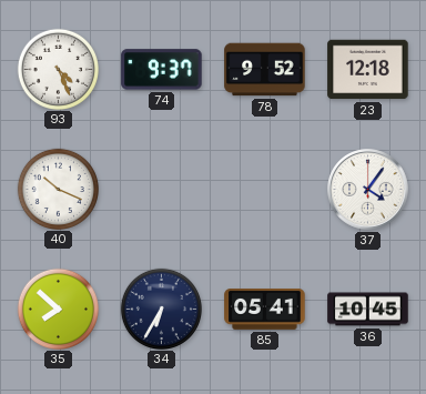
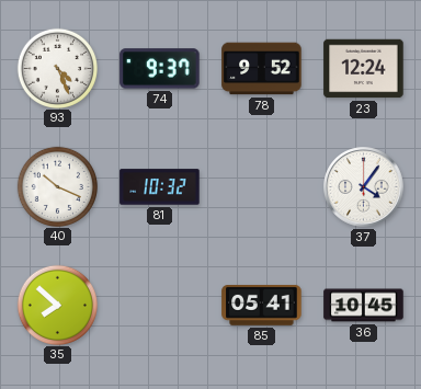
23: 12:18 -> 12:24
81: none -> 10:32
34: 6:35 -> none
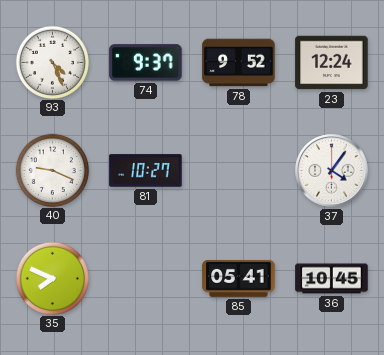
40: 10:19 -> 9:19
81: 10:32 -> 10:27
35: 7:52 -> 7:49
